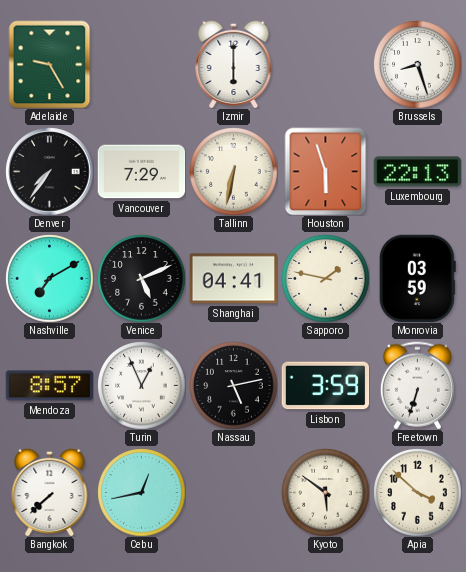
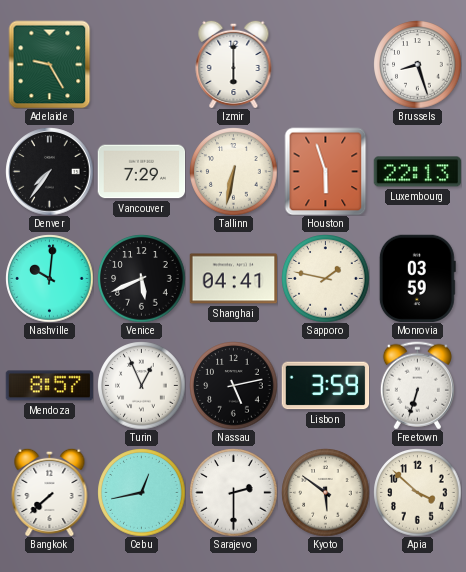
Nashville: 7:10 -> 10:01
Venice: 5:11 -> 5:41
Sarajevo: none -> 2:30
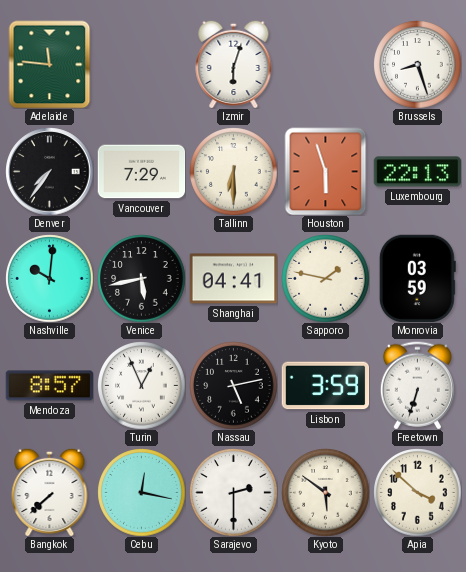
Adelaide: 9:25 -> 11:46
Izmir: 6:00 -> 6:03
Tallinn: 6:32 -> 6:30
Venice: 5:41 -> 5:43
Cebu: 12:43 -> 12:17
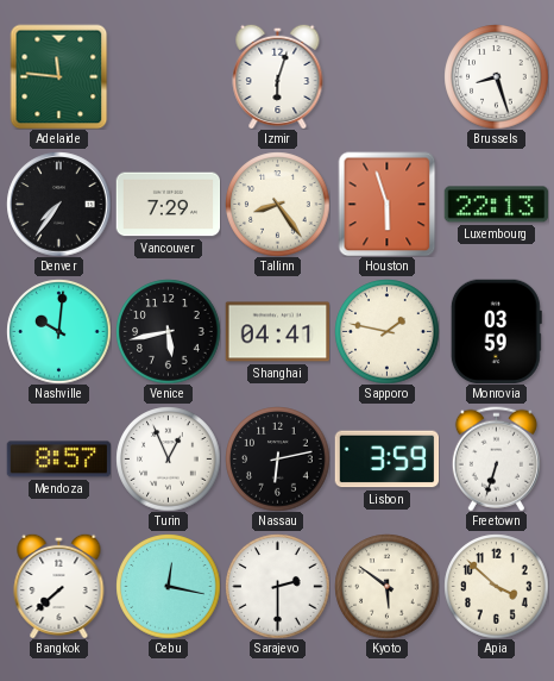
Tallinn: 6:30 -> 8:24
Nassau: 5:13 -> 6:13
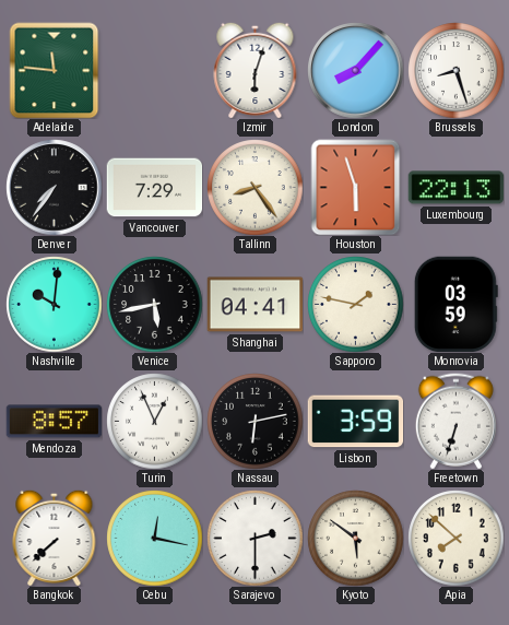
London: none -> 8:07
Apia: 3:52 -> 7:52
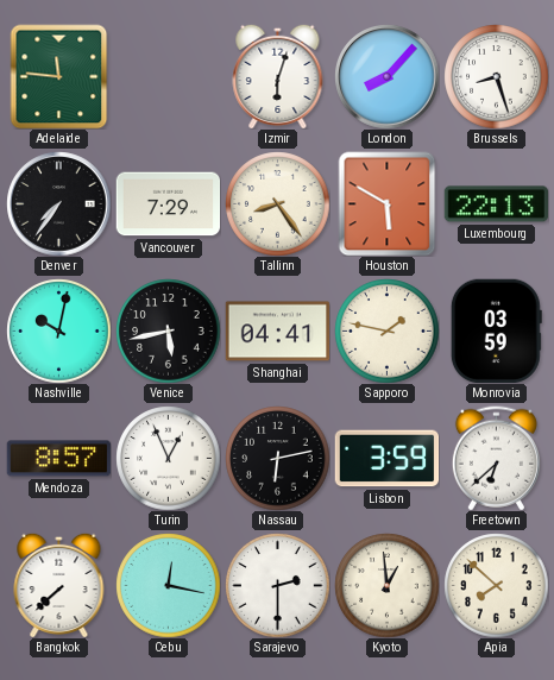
Houston: 5:57 -> 5:50
Nashville: 10:01 -> 10:02
Freetown: 6:33 -> 6:38
Kyoto: 5:51 -> 12:59
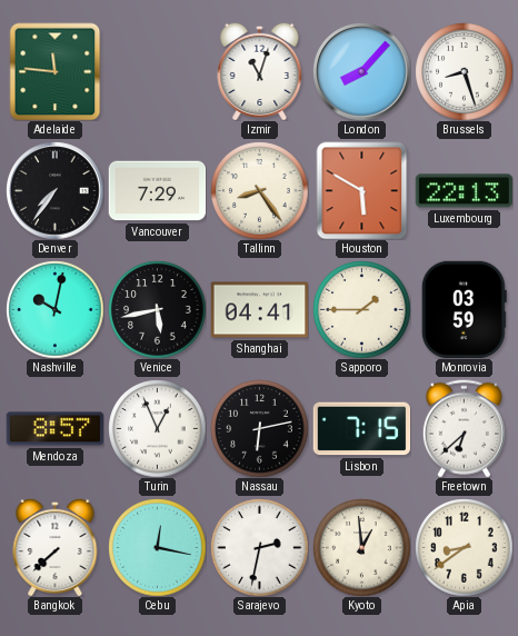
Izmir: 6:03 -> 11:03
Sapporo: 1:47 -> 1:45
Lisbon: 3:59 -> 7:15
Sarajevo: 2:30 -> 2:32
Apia: 7:52 -> 8:39
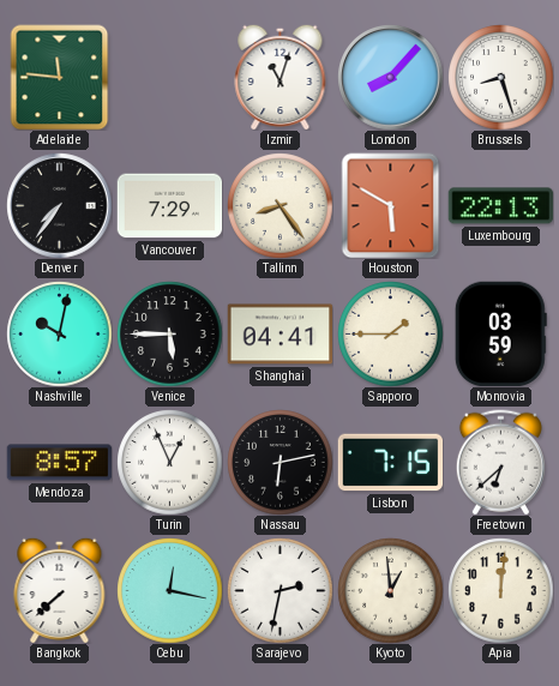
Venice: 5:43 -> 5:45
Apia: 8:39 -> 12:01
